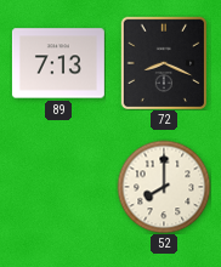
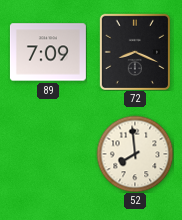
89: 7:13 -> 7:09
52: 8:00 -> 7:59
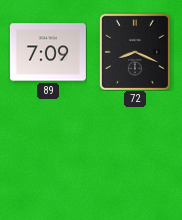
52: 7:59 -> none
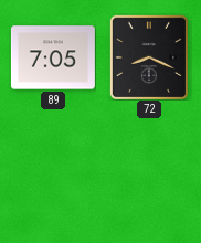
89: 7:09 -> 7:05
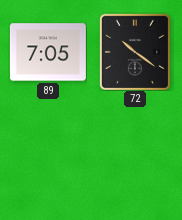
72: 8:19 -> 10:21
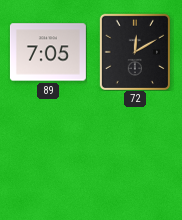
72: 10:21 -> 12:10
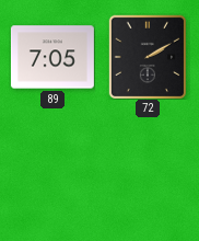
72: 12:10 -> 2:10
